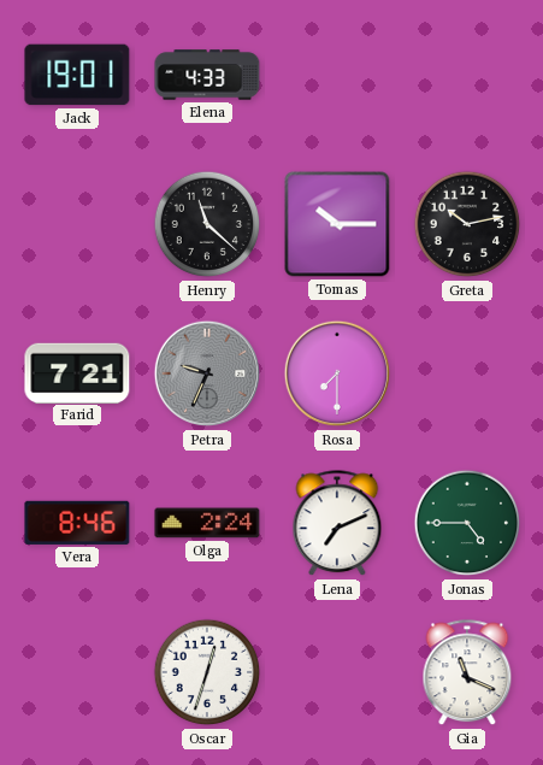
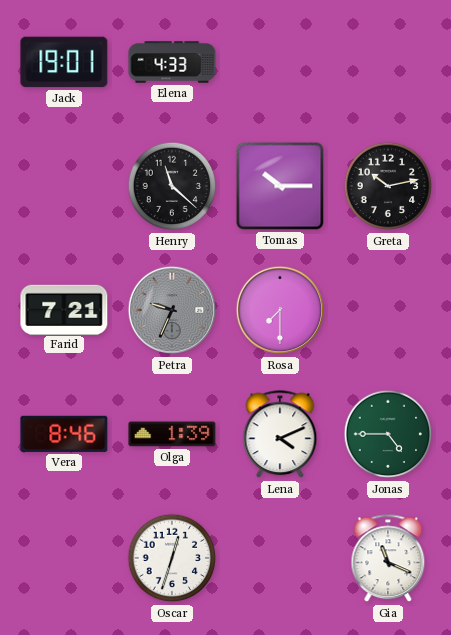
Olga: 2:24 -> 1:39
Lena: 7:11 -> 4:11
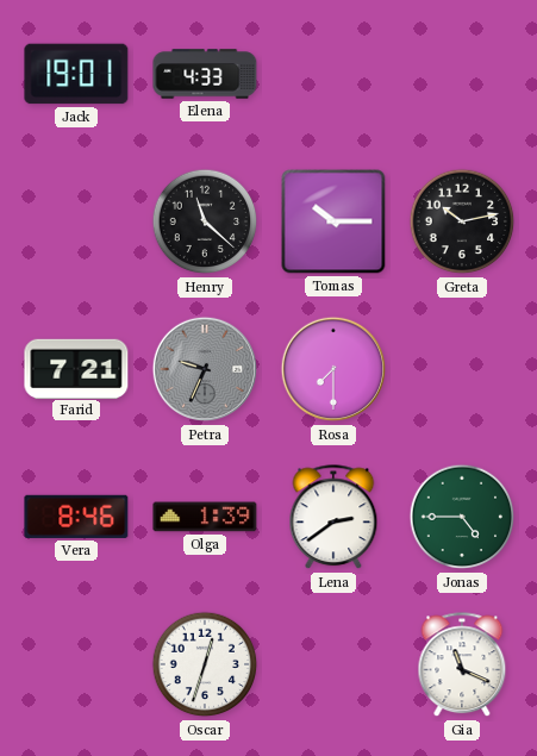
Lena: 4:11 -> 2:39
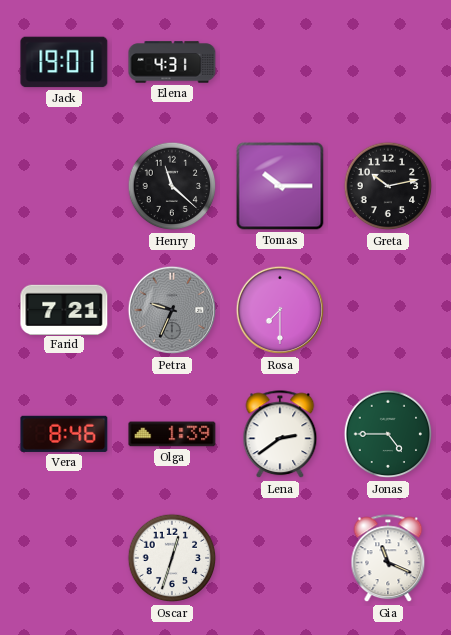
Elena: 4:33 -> 4:31
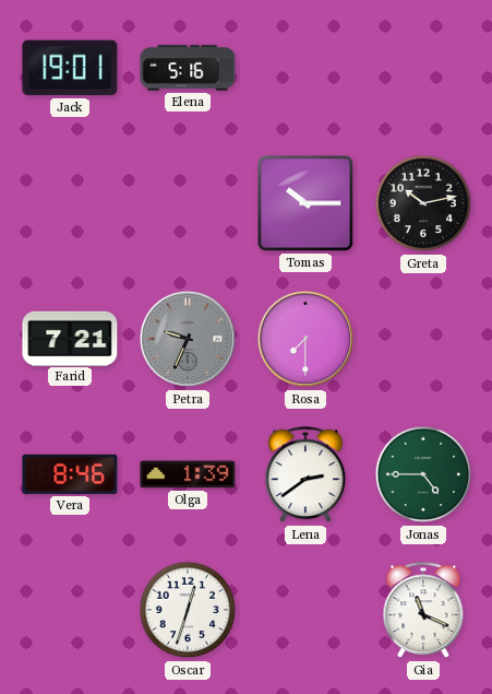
Elena: 4:31 -> 5:16
Henry: 11:22 -> none
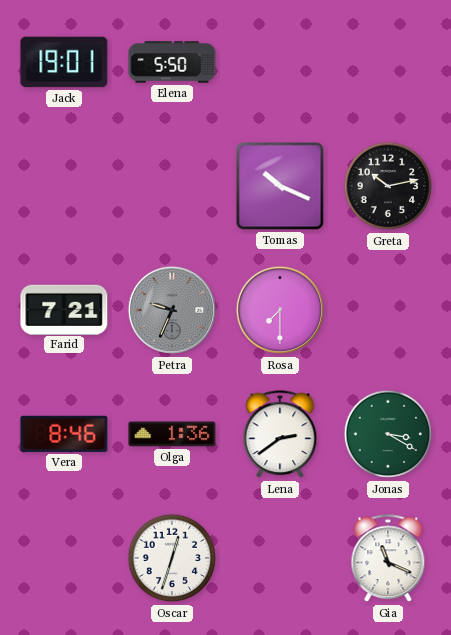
Elena: 5:16 -> 5:50
Tomas: 10:15 -> 10:19
Olga: 1:39 -> 1:36
Jonas: 4:45 -> 3:20
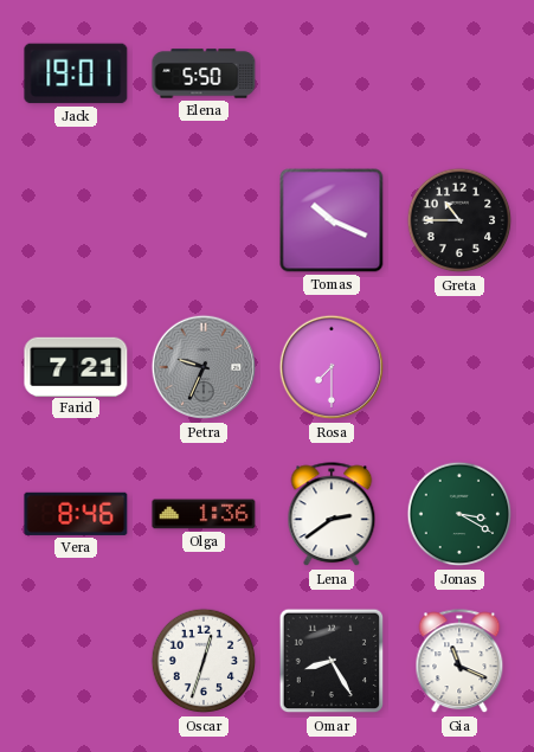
Greta: 10:13 -> 10:45
Omar: none -> 8:25
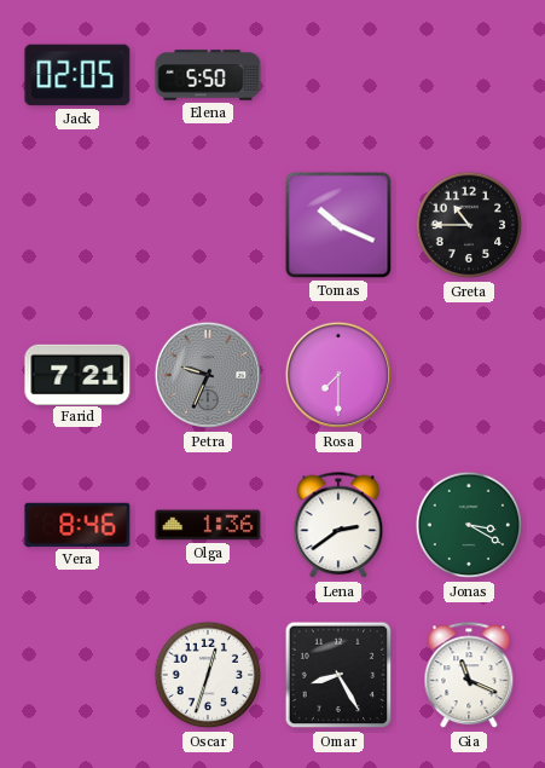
Jack: 19:01 -> 02:05
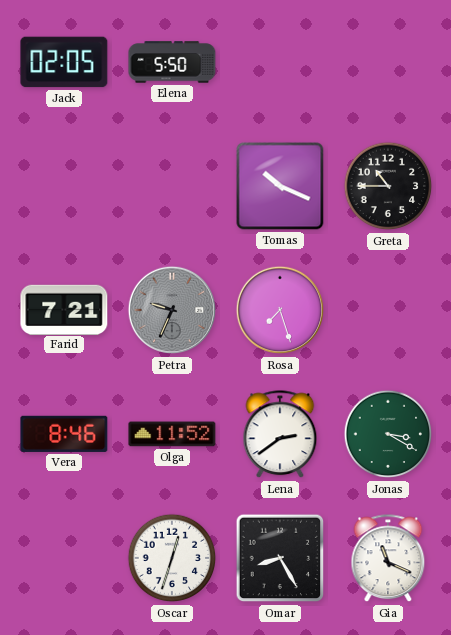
Rosa: 7:30 -> 7:27
Olga: 1:36 -> 11:52
